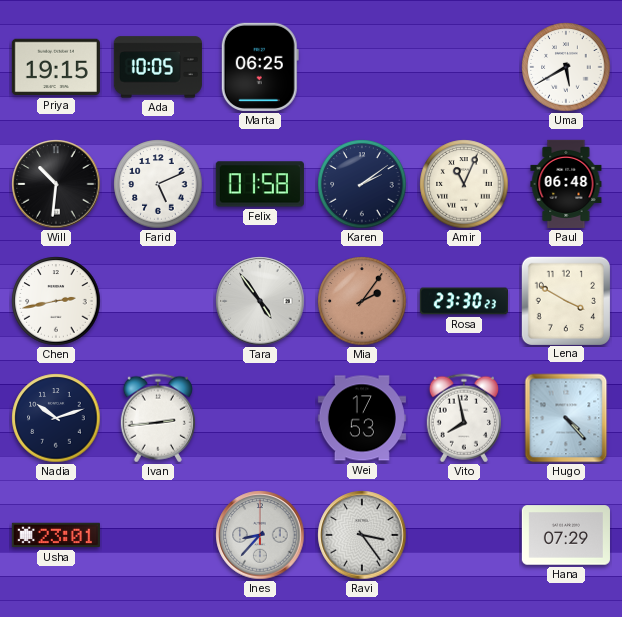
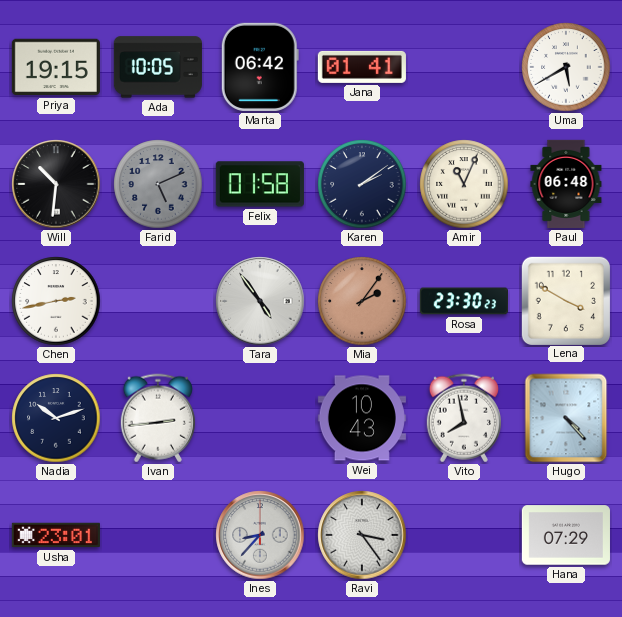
Marta: 06:25 -> 06:42
Jana: none -> 01:41
Farid dial: white -> grey
Wei: 17:53 -> 10:43
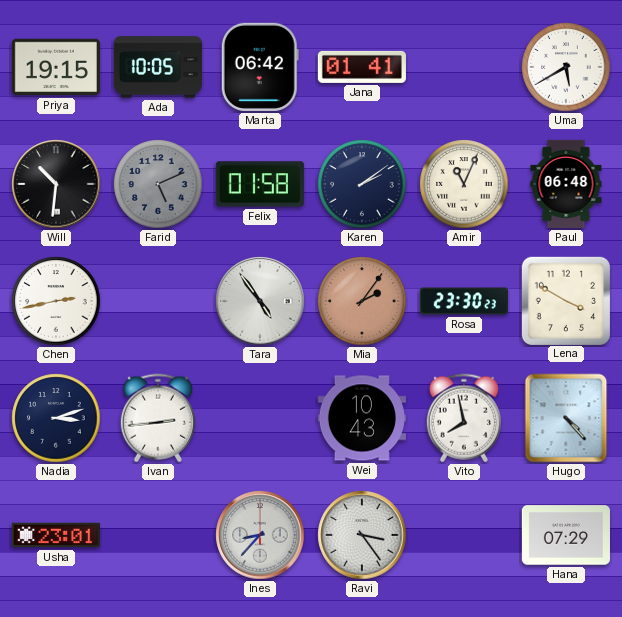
Nadia: 10:12 -> 3:12
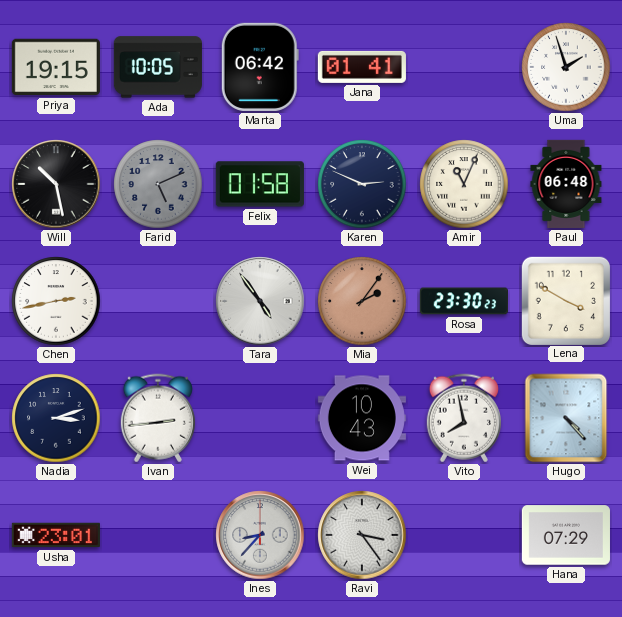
Uma: 5:40 -> 1:57
Will: 10:31 -> 10:28
Karen: 2:09 -> 2:49
